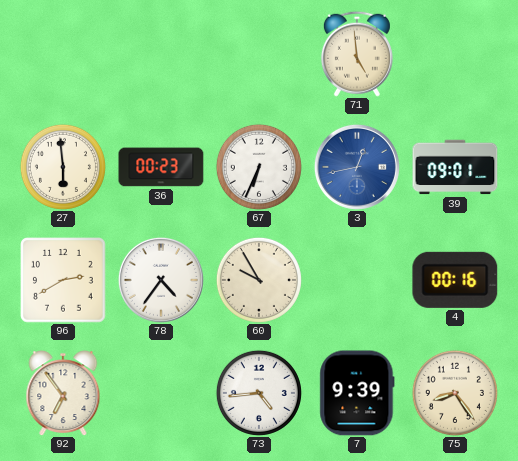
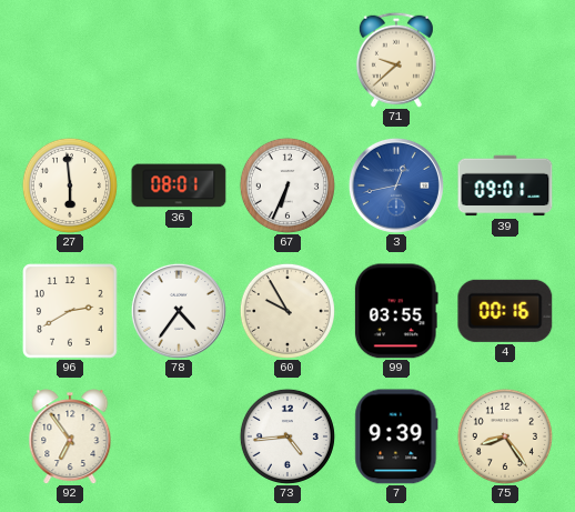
71: 4:59 -> 9:38
36: 00:23 -> 08:01
99: none -> 03:55
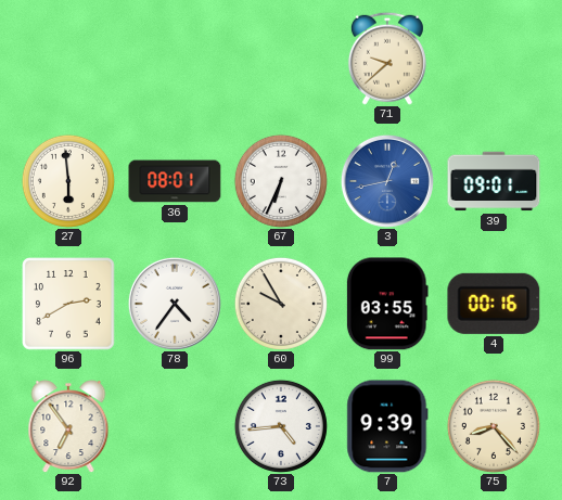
75: 8:24 -> 8:23
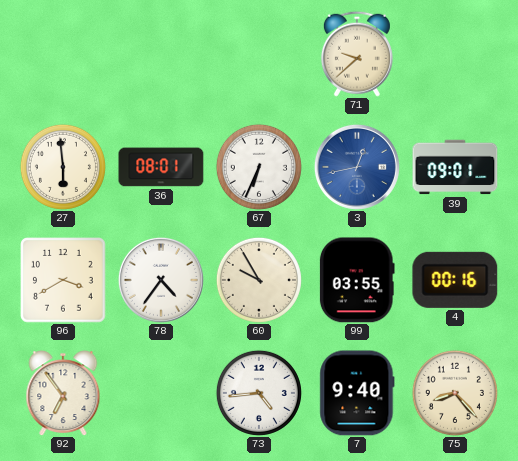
96: 2:40 -> 3:40
7: 9:39 -> 9:40
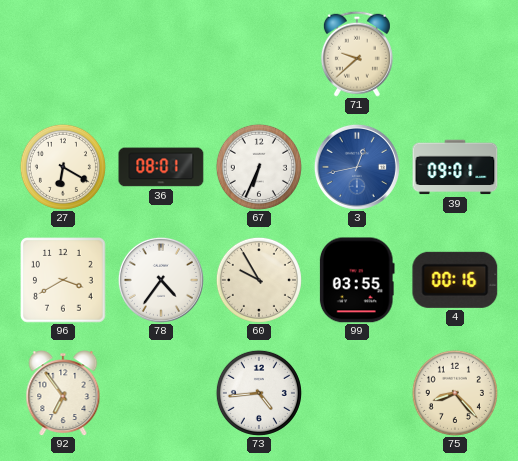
27: 5:59 -> 6:20
7: 9:40 -> none
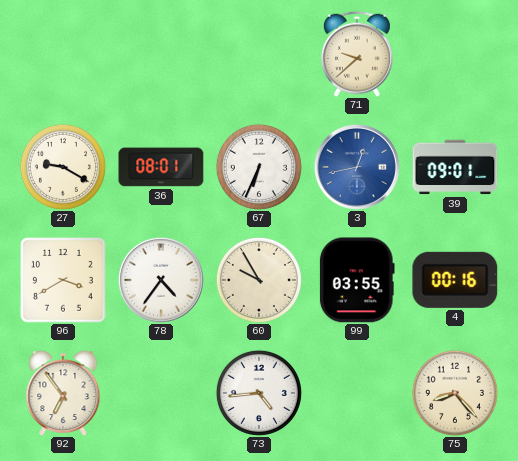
27: 6:20 -> 9:20
